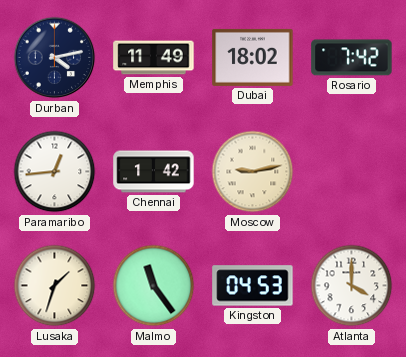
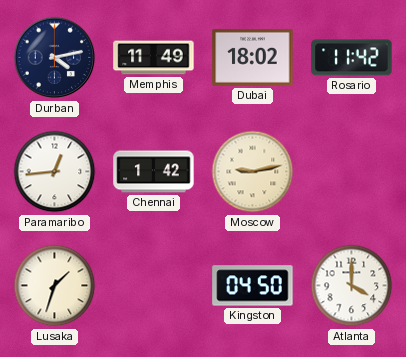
Rosario: 7:42 -> 11:42
Malmo: 11:24 -> none
Kingston: 04:53 -> 04:50
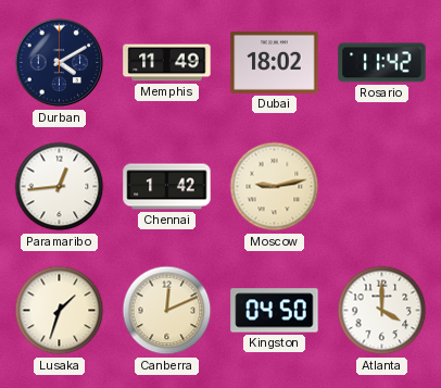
Durban: 4:13 -> 4:10
Canberra: none -> 12:11
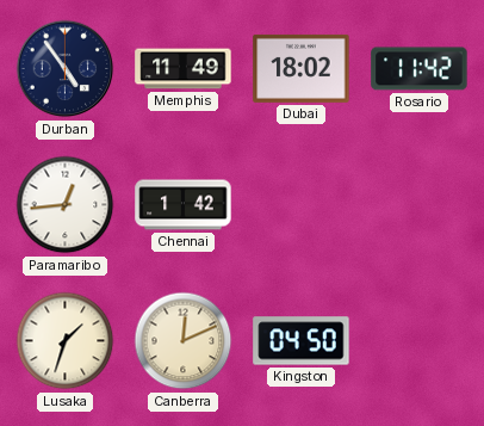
Durban: 4:10 -> 4:54
Moscow: 9:13 -> none
Atlanta: 4:00 -> none
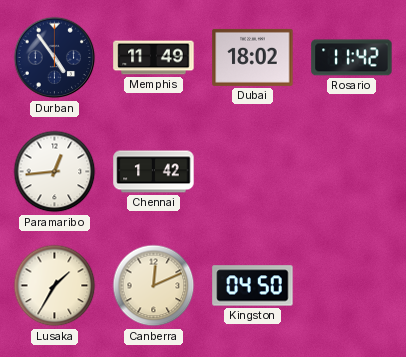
Lusaka: 1:33 -> 1:35
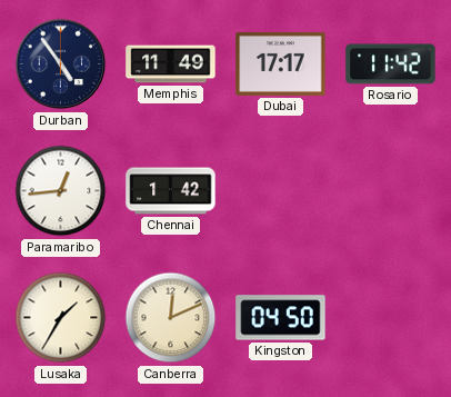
Dubai: 18:02 -> 17:17
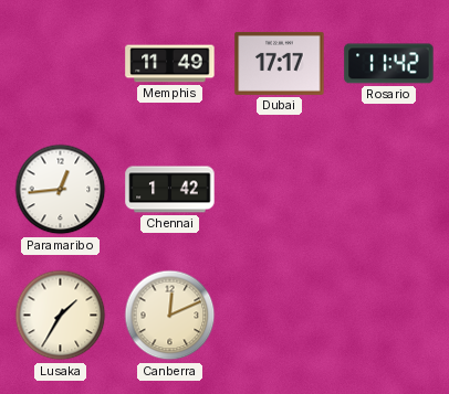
Durban: 4:54 -> none
Kingston: 04:50 -> none
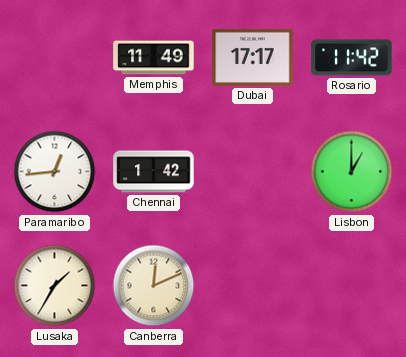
Lisbon: none -> 1:00
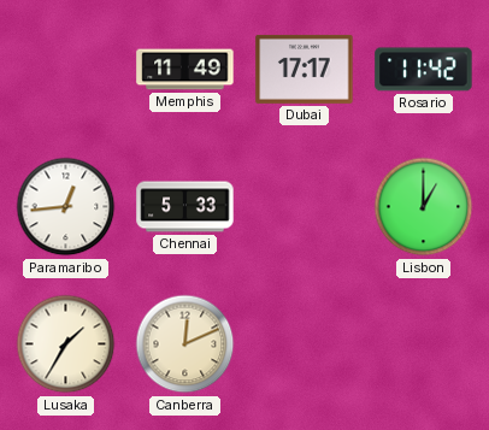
Chennai: 1:42 -> 5:33
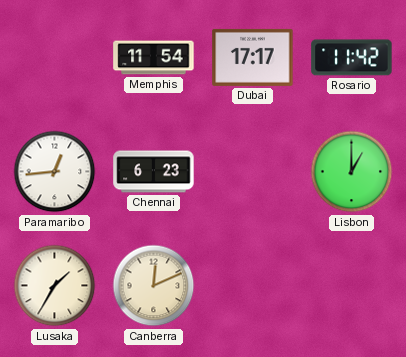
Memphis: 11:49 -> 11:54
Chennai: 5:33 -> 6:23
